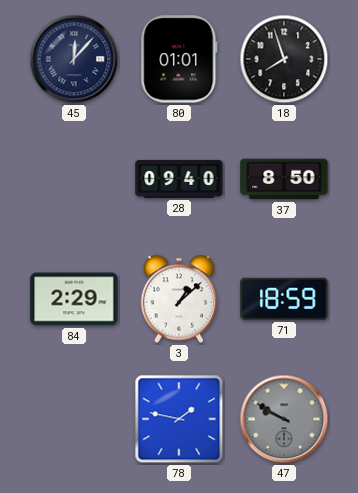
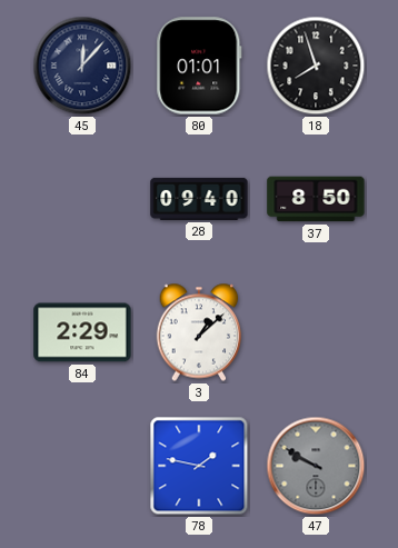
71: 18:59 -> none
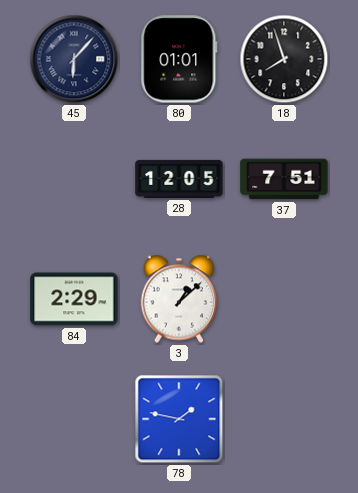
45: 12:07 -> 6:07
28: 09:40 -> 12:05
37: 8:50 -> 7:51
47: 9:50 -> none
